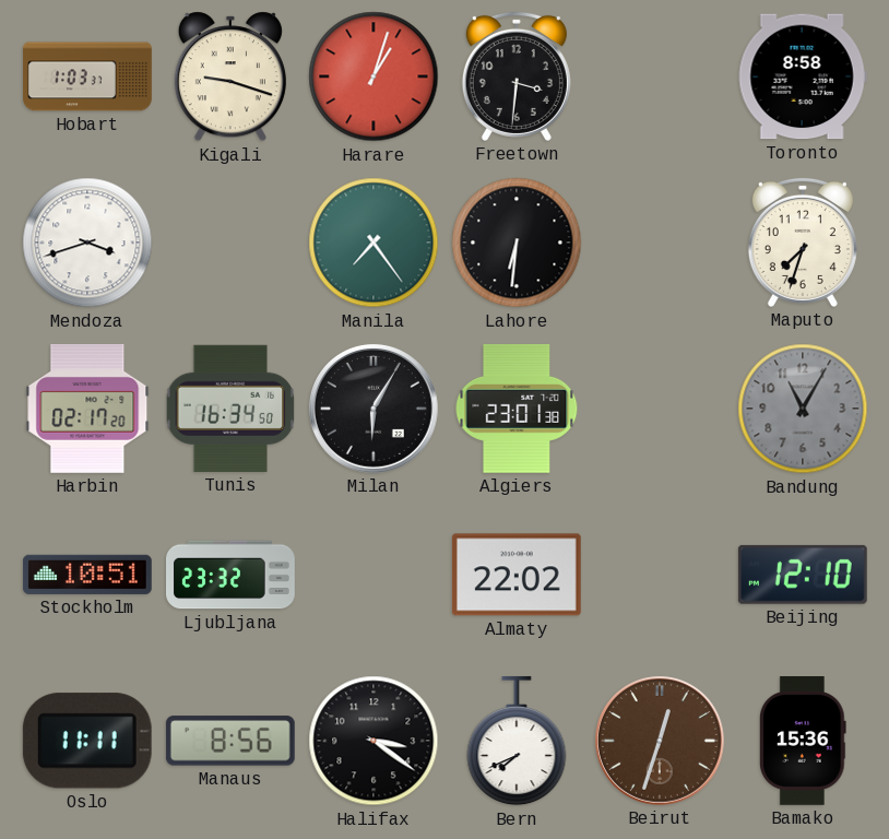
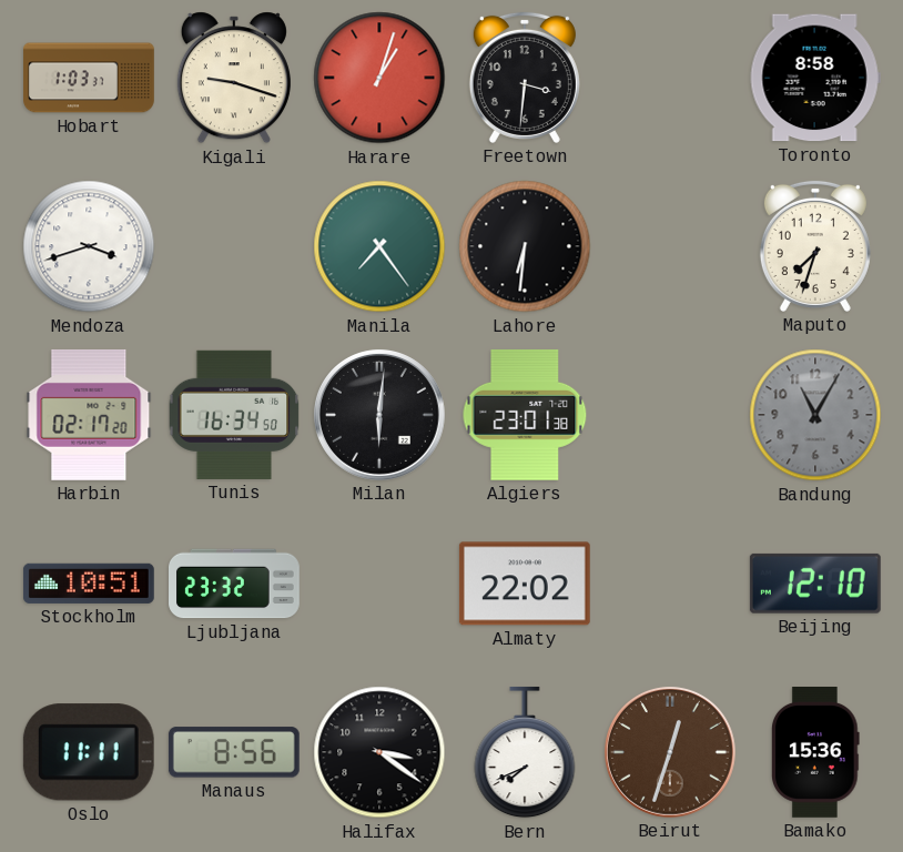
Milan: 6:05 -> 6:01
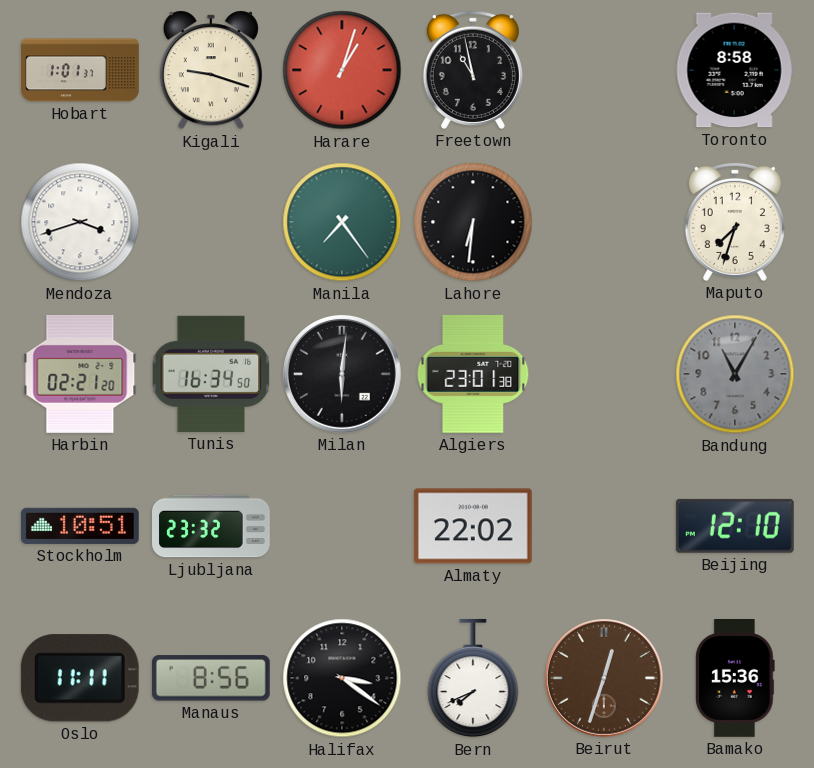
Hobart: 1:03 -> 1:01
Freetown: 3:31 -> 10:58
Harbin: 02:17 -> 02:21
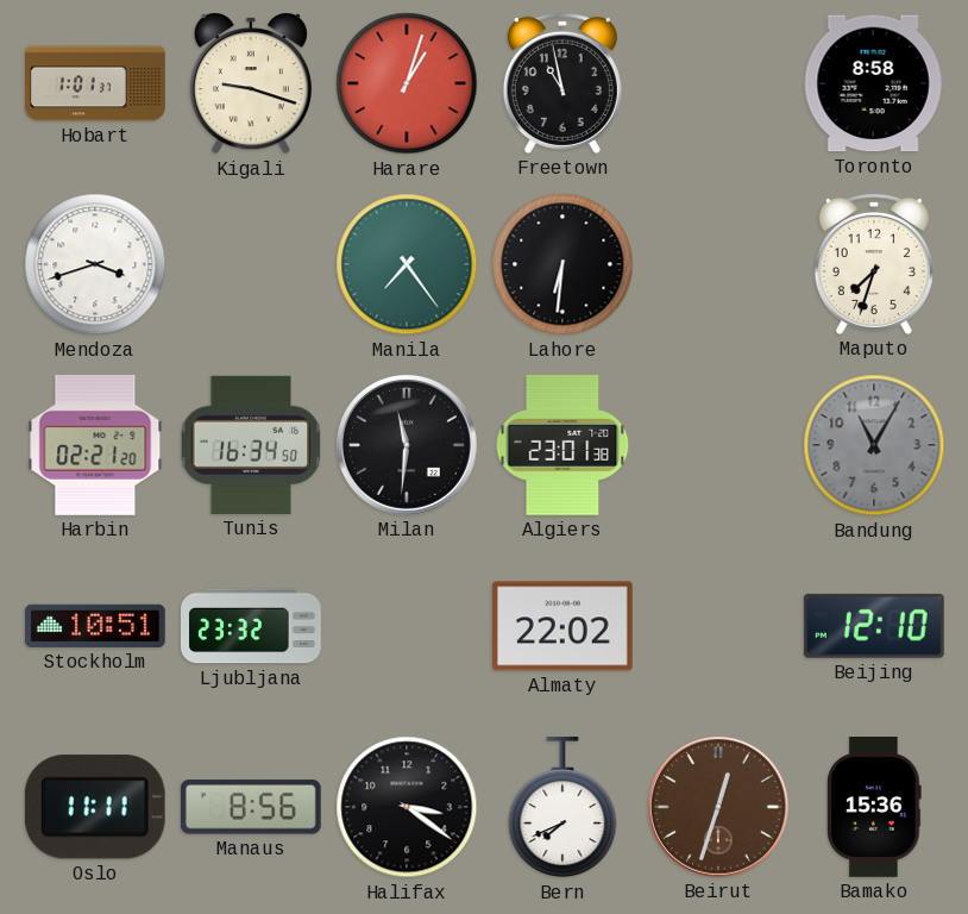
Milan: 6:01 -> 11:31
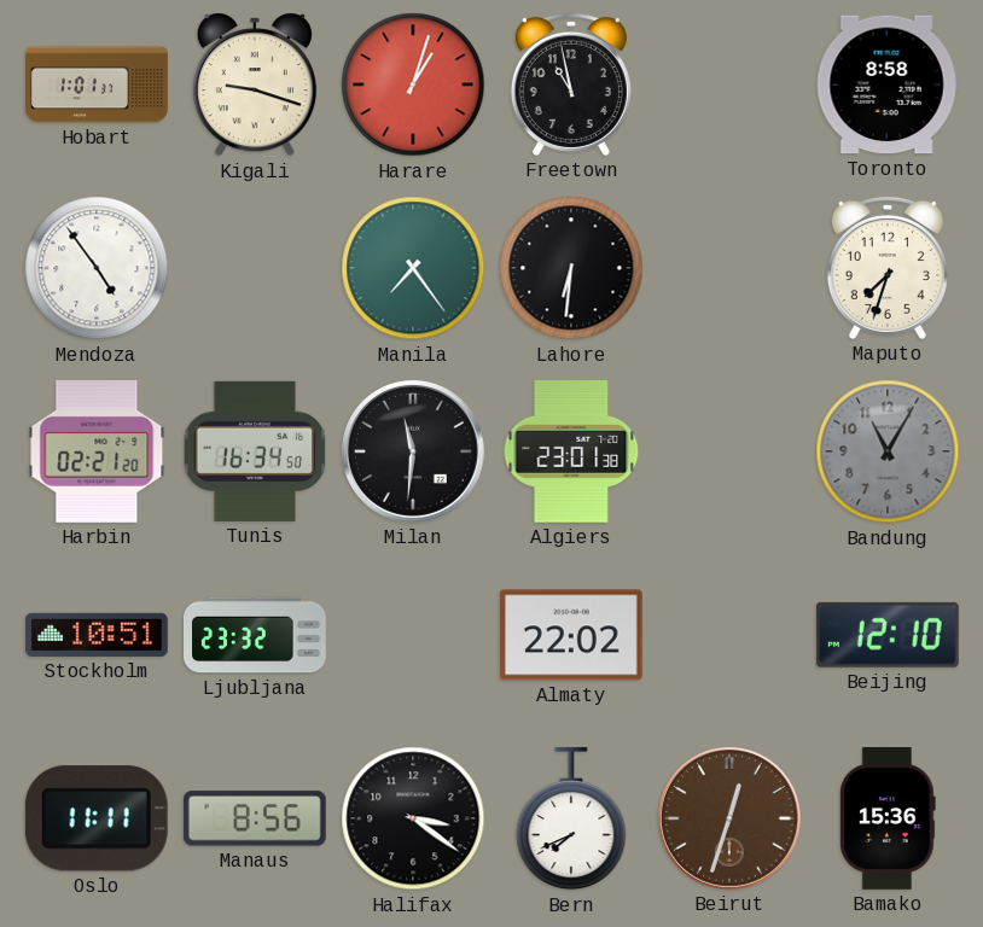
Mendoza: 3:42 -> 4:54
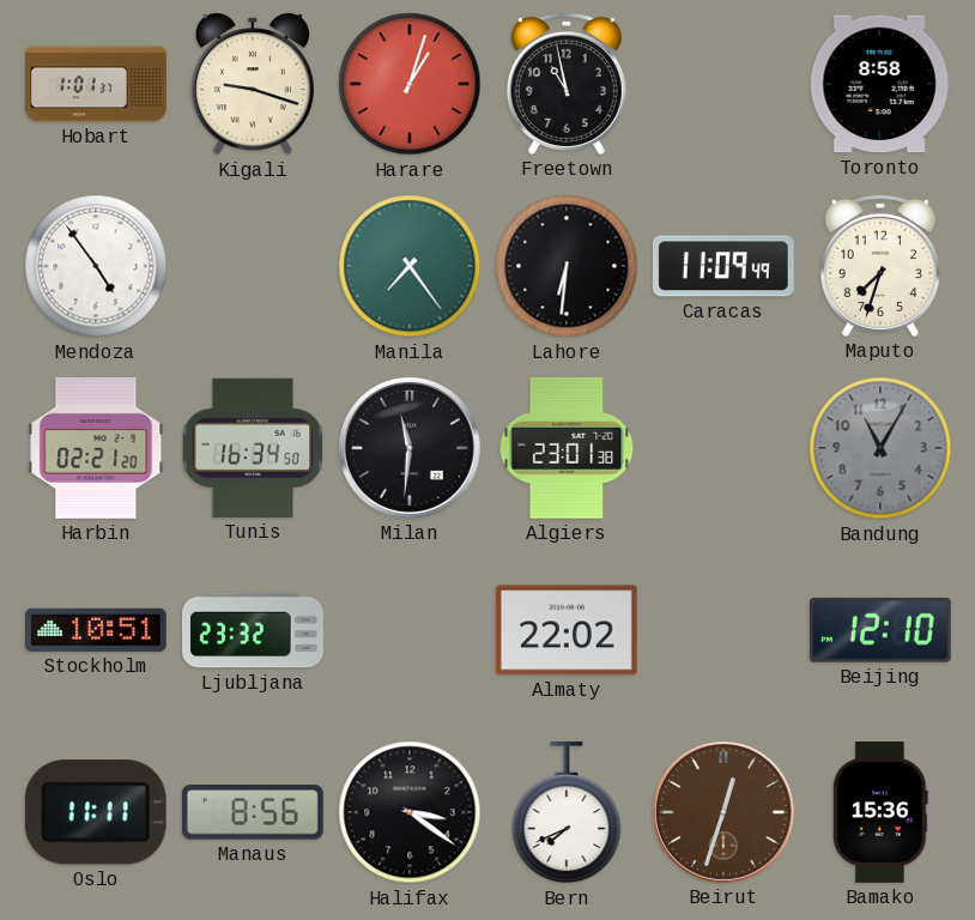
Caracas: none -> 11:09
